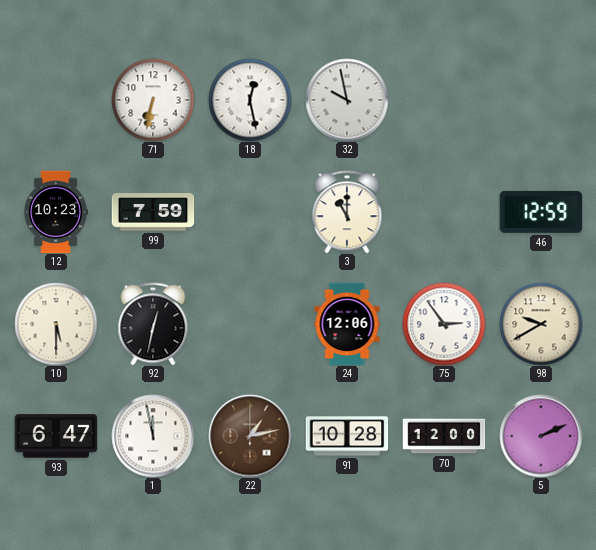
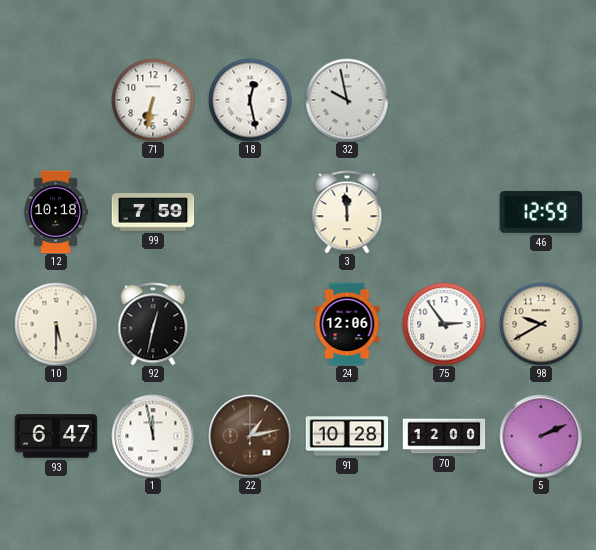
12: 10:23 -> 10:18
3: 11:00 -> 11:59
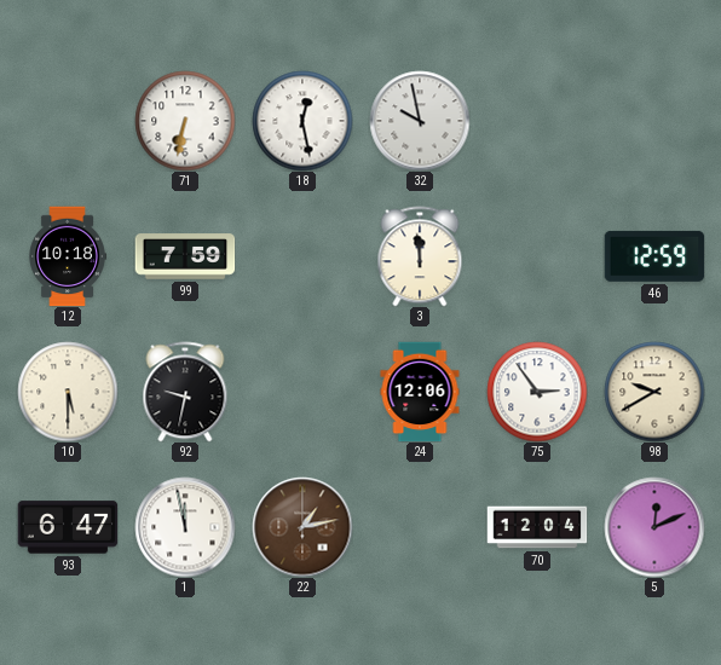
92: 12:32 -> 9:32
91: 10:28 -> none
70: 12:00 -> 12:04
5: 2:11 -> 12:11
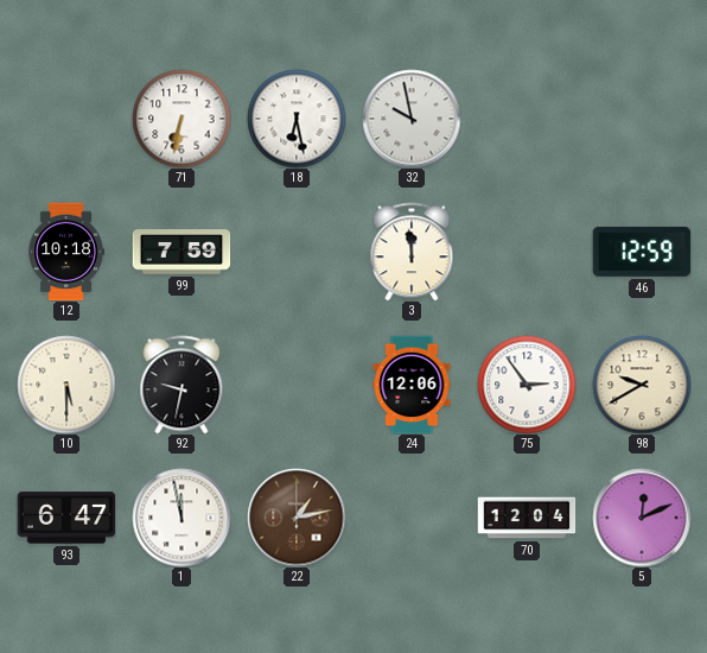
18: 12:28 -> 6:28
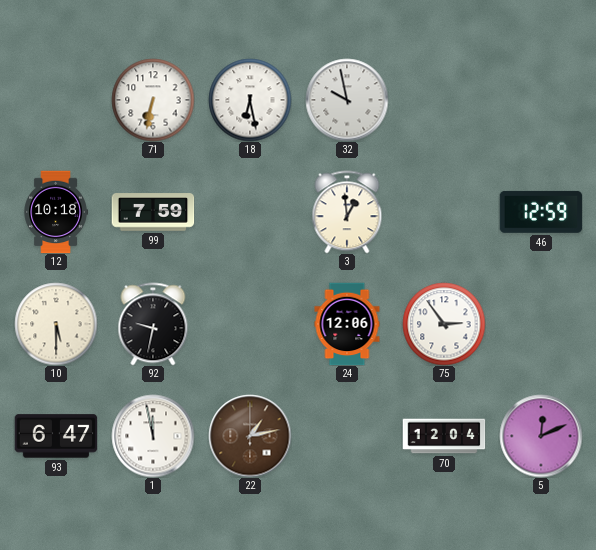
3: 11:59 -> 12:59
98: 9:40 -> none
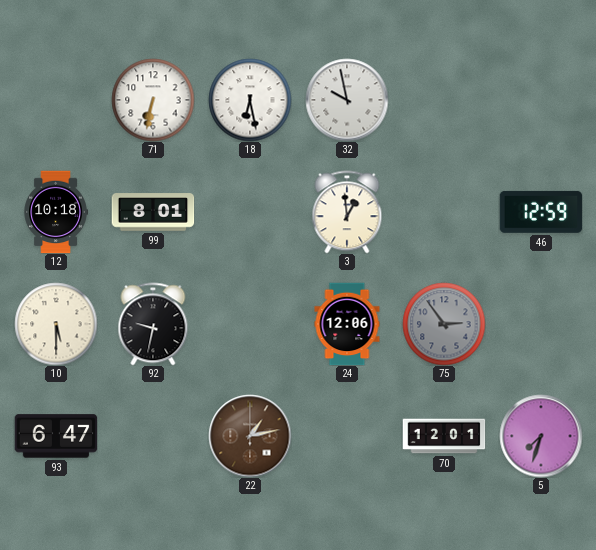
99: 7:59 -> 8:01
75 dial: white -> grey
1: 11:58 -> none
70: 12:04 -> 12:01
5: 12:11 -> 7:33
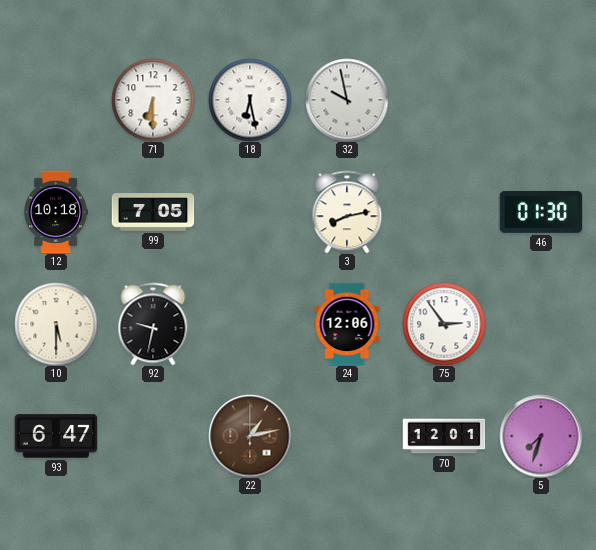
71: 6:32 -> 6:30
99: 8:01 -> 7:05
3: 12:59 -> 8:13
46: 12:59 -> 01:30
75 dial: grey -> white
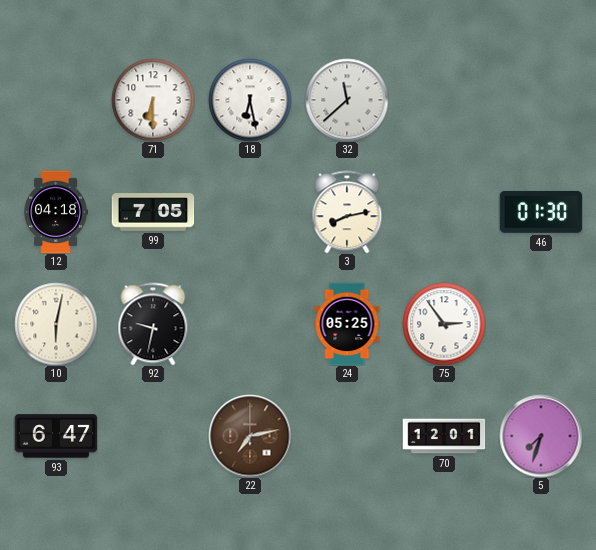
32: 9:58 -> 11:38
12: 10:18 -> 04:18
10: 5:30 -> 6:02
24: 12:06 -> 05:25
22: 1:13 -> 7:13
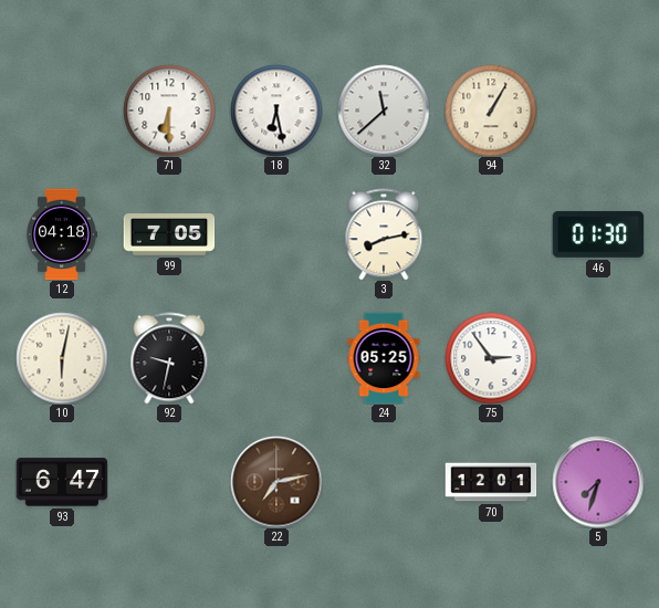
94: none -> 1:05
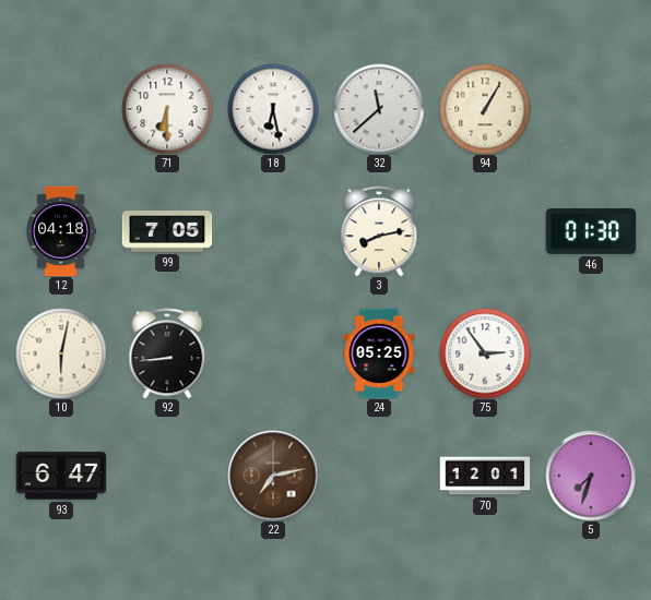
92: 9:32 -> 8:44
